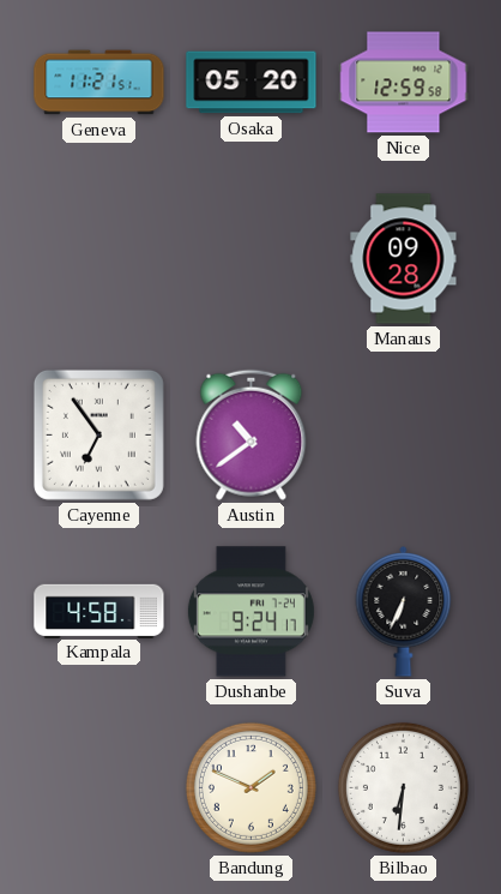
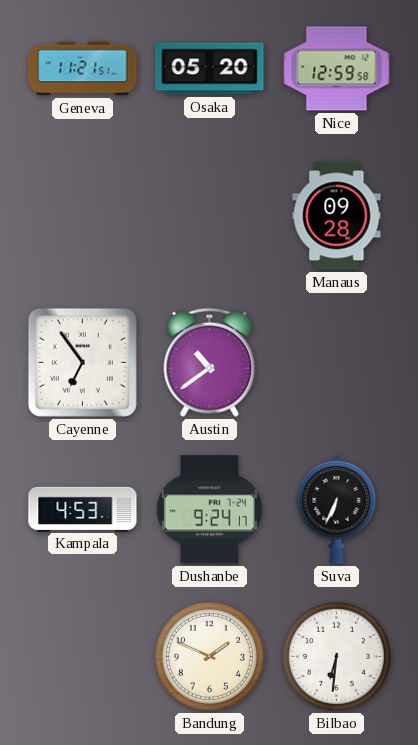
Kampala: 4:58 -> 4:53
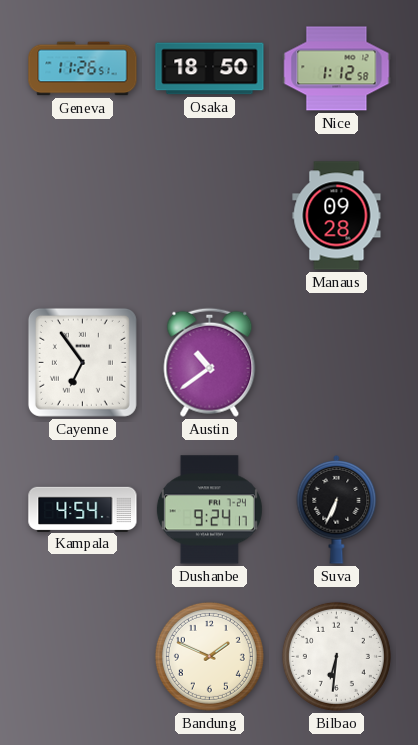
Geneva: 11:21 -> 11:26
Osaka: 05:20 -> 18:50
Nice: 12:59 -> 1:12
Kampala: 4:53 -> 4:54
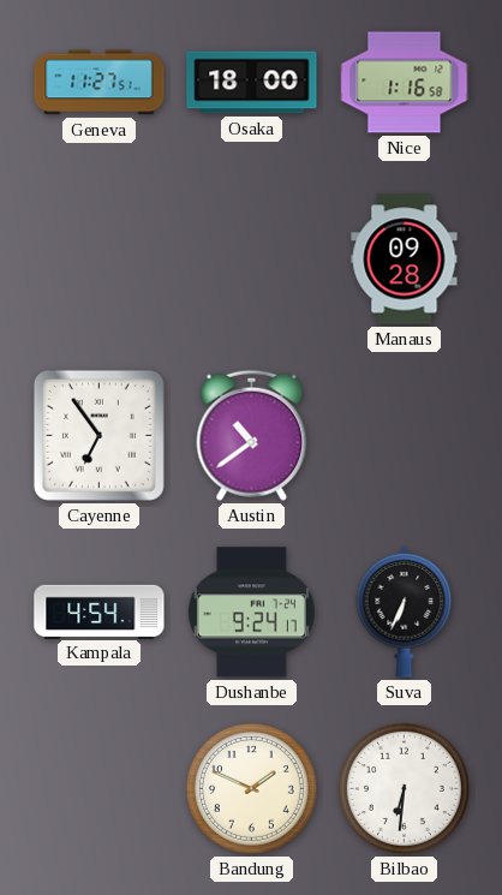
Geneva: 11:26 -> 11:27
Osaka: 18:50 -> 18:00
Nice: 1:12 -> 1:16
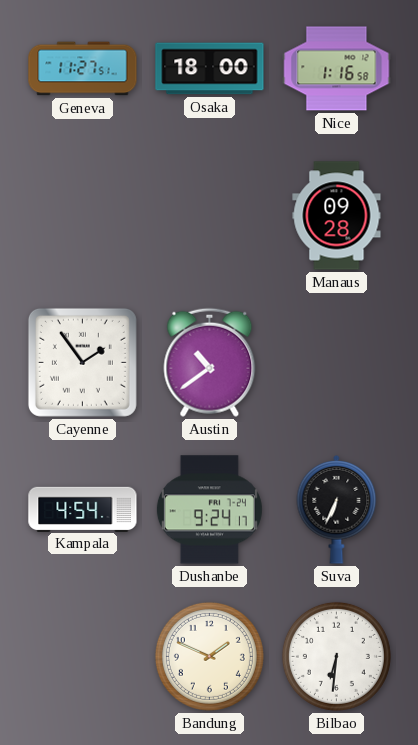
Cayenne: 6:54 -> 1:54
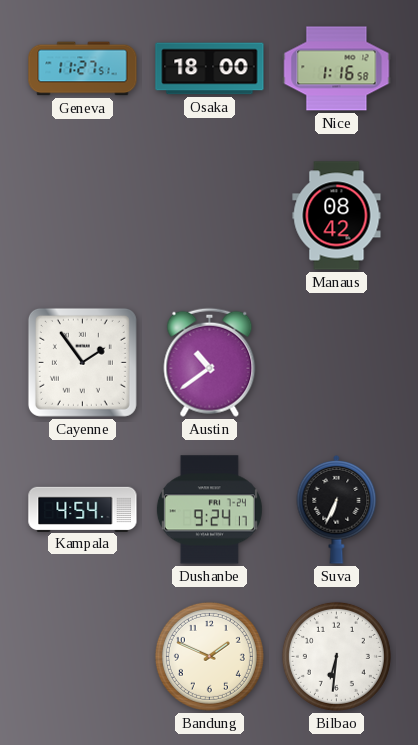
Manaus: 09:28 -> 08:42
